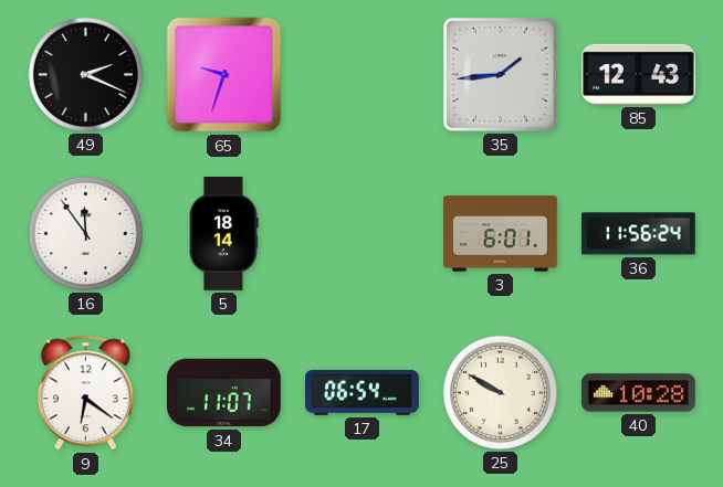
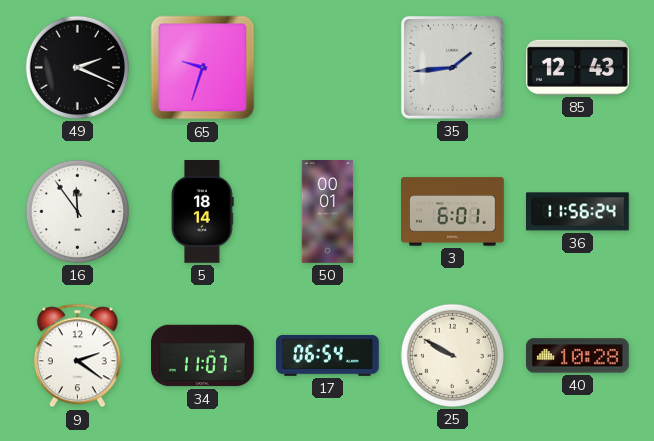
50: none -> 00:01
9: 6:21 -> 2:21
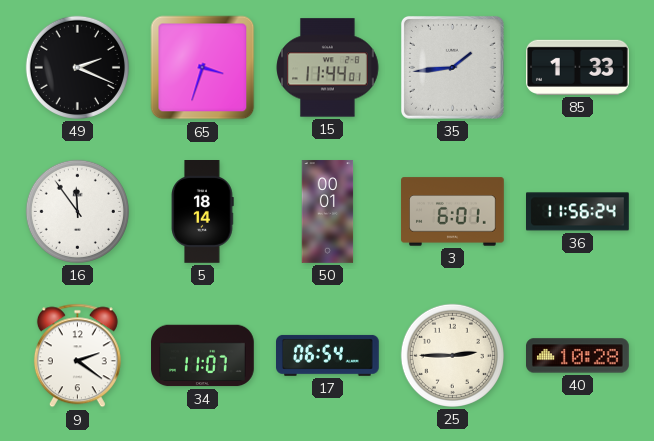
65: 9:33 -> 3:33
15: none -> 11:44
85: 12:43 -> 1:33
25: 9:50 -> 2:45
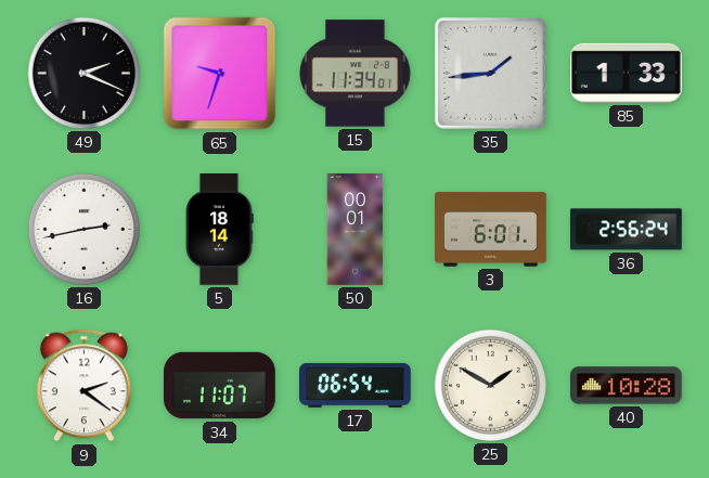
65: 3:33 -> 9:33
15: 11:44 -> 11:34
16: 11:54 -> 2:43
36: 11:56 -> 2:56
25: 2:45 -> 1:50
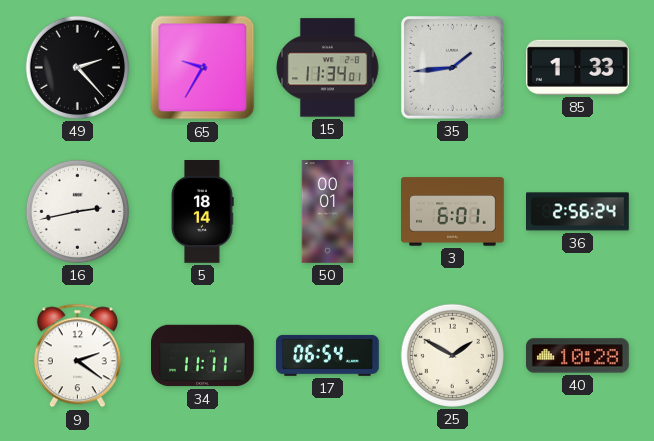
49: 2:19 -> 2:23
65: 9:33 -> 9:35
34: 11:07 -> 11:11
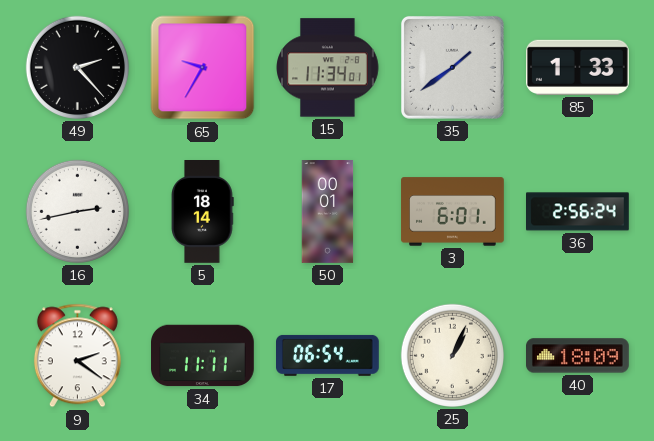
35: 1:44 -> 1:39
25: 1:50 -> 1:04
40: 10:28 -> 18:09
